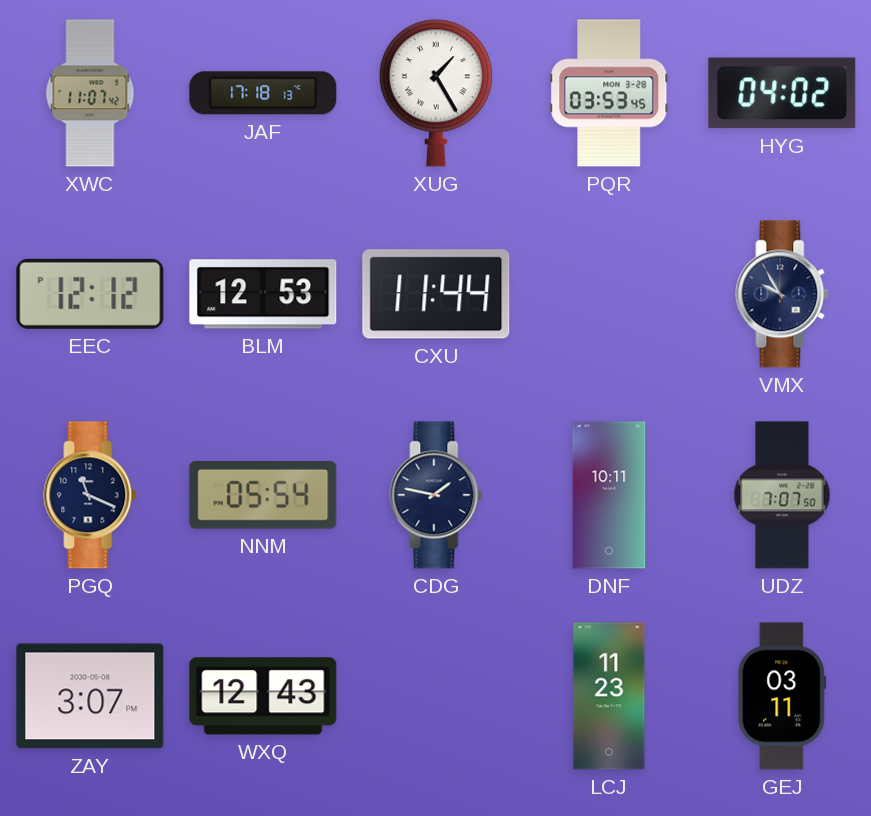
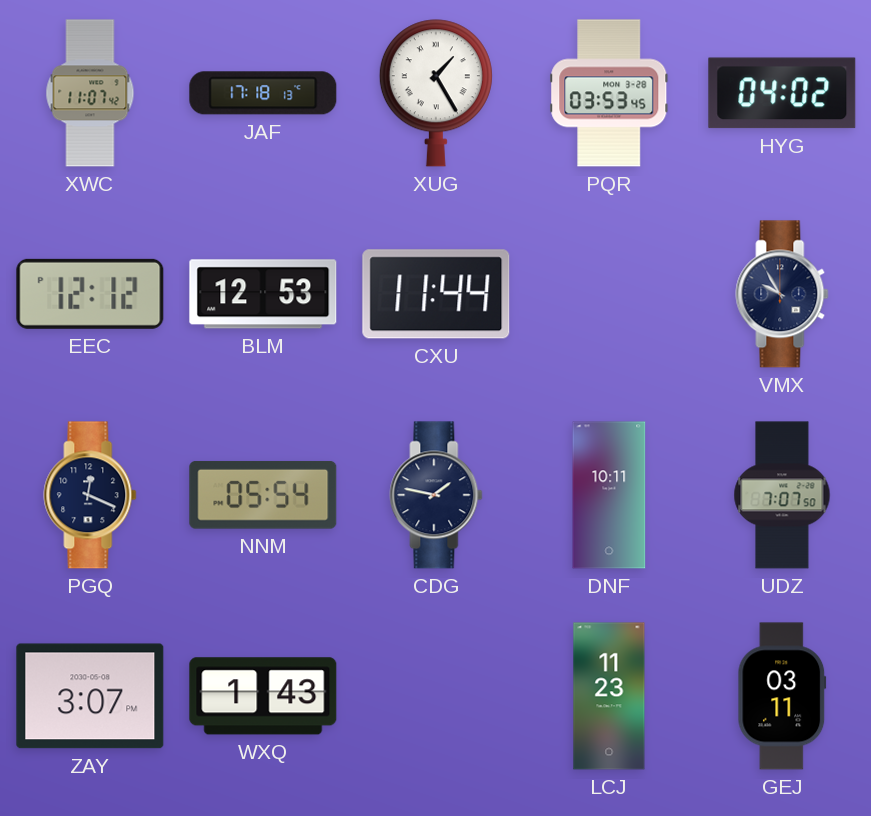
PGQ: 11:19 -> 12:19
WXQ: 12:43 -> 1:43
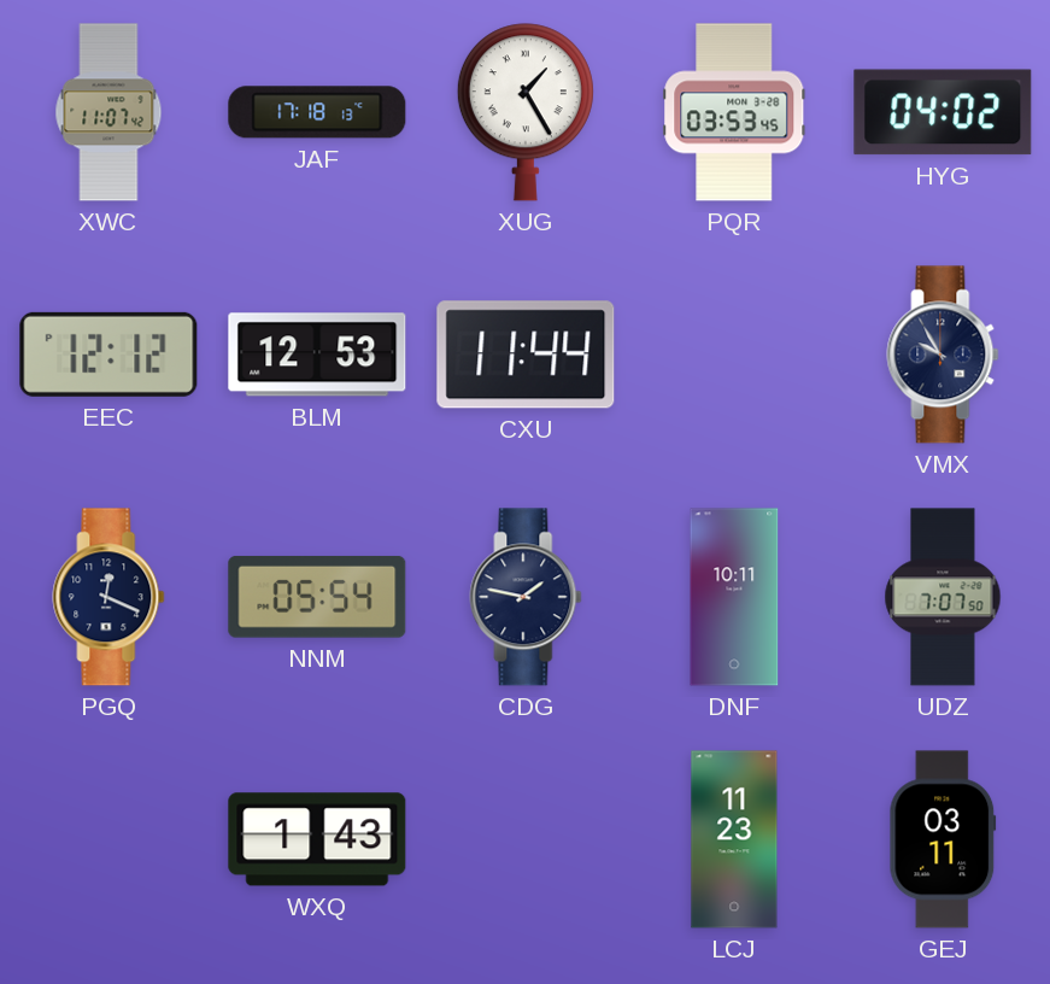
ZAY: 3:07 -> none
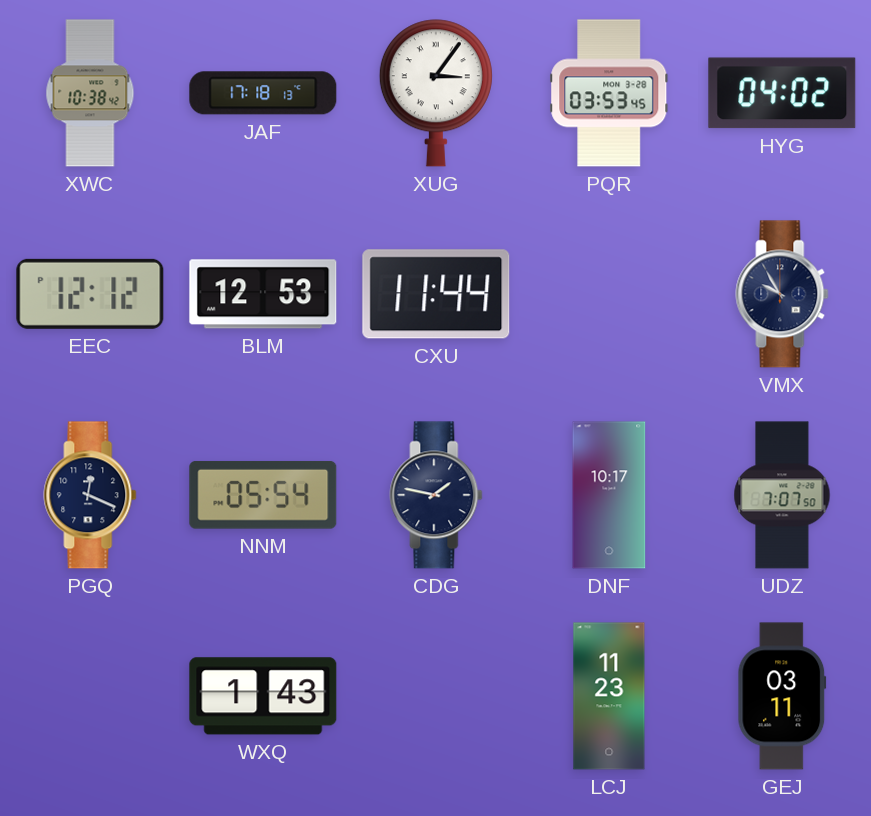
XWC: 11:07 -> 10:38
XUG: 1:25 -> 3:06
DNF: 10:11 -> 10:17
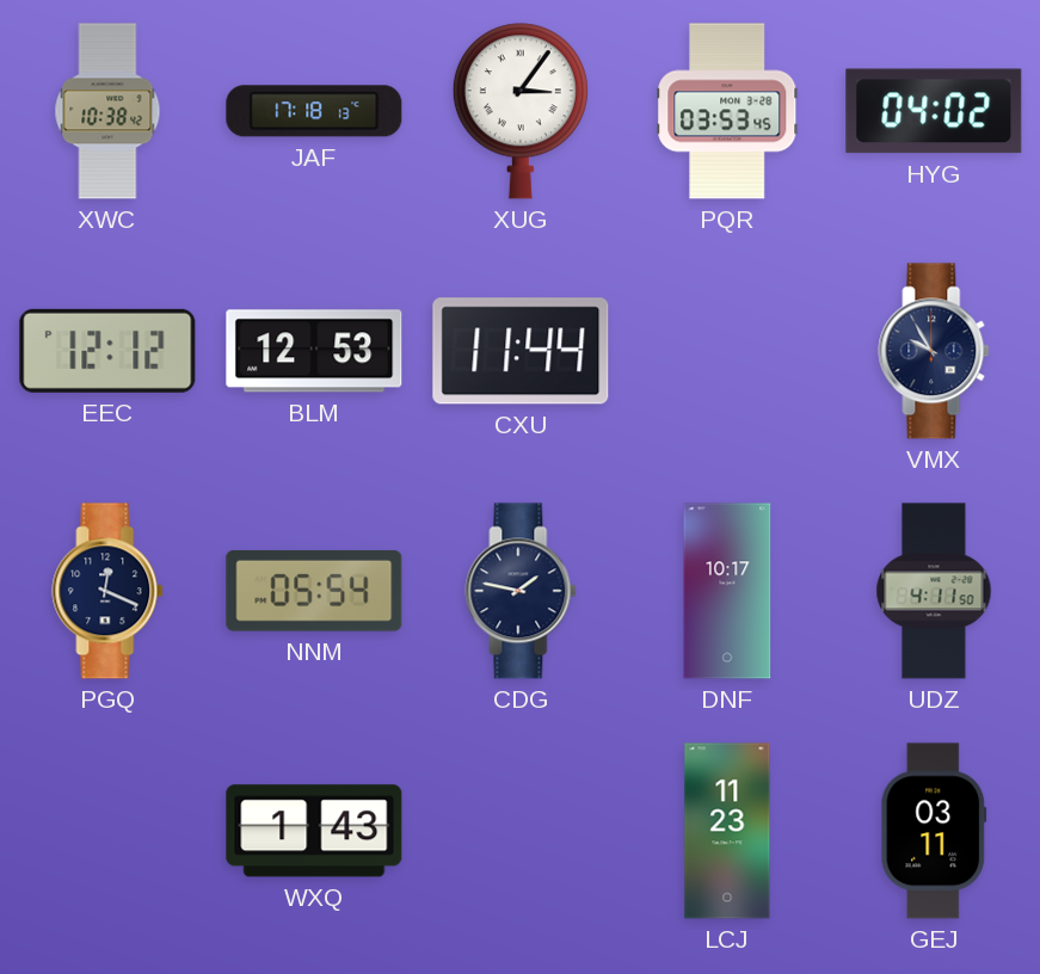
UDZ: 7:07 -> 4:11
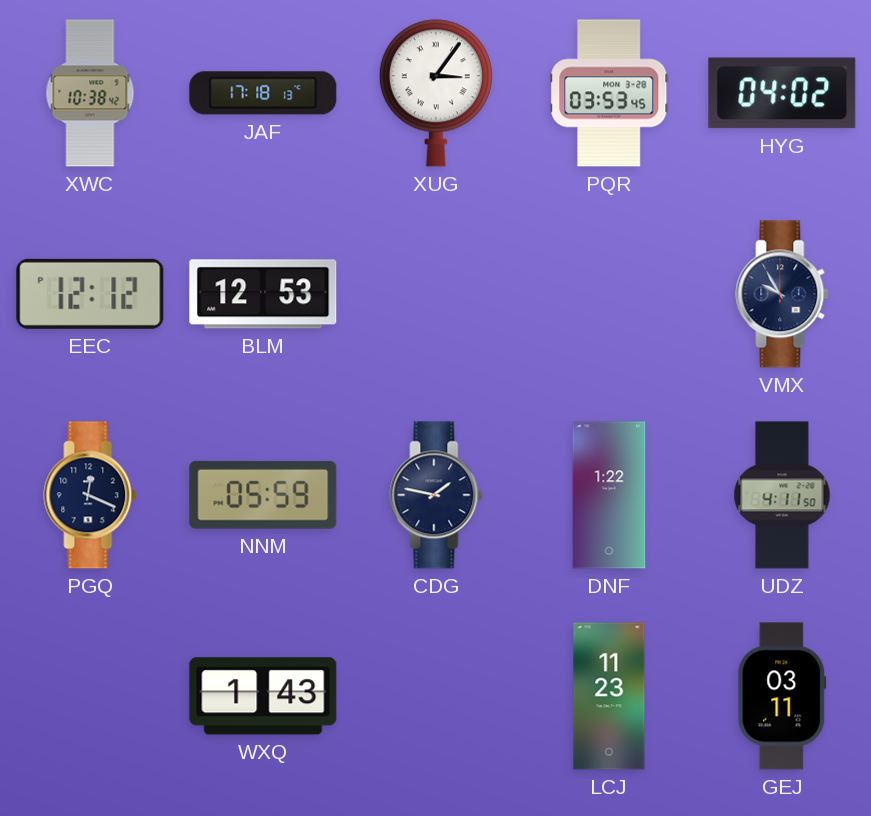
CXU: 11:44 -> none
NNM: 05:54 -> 05:59
DNF: 10:17 -> 1:22
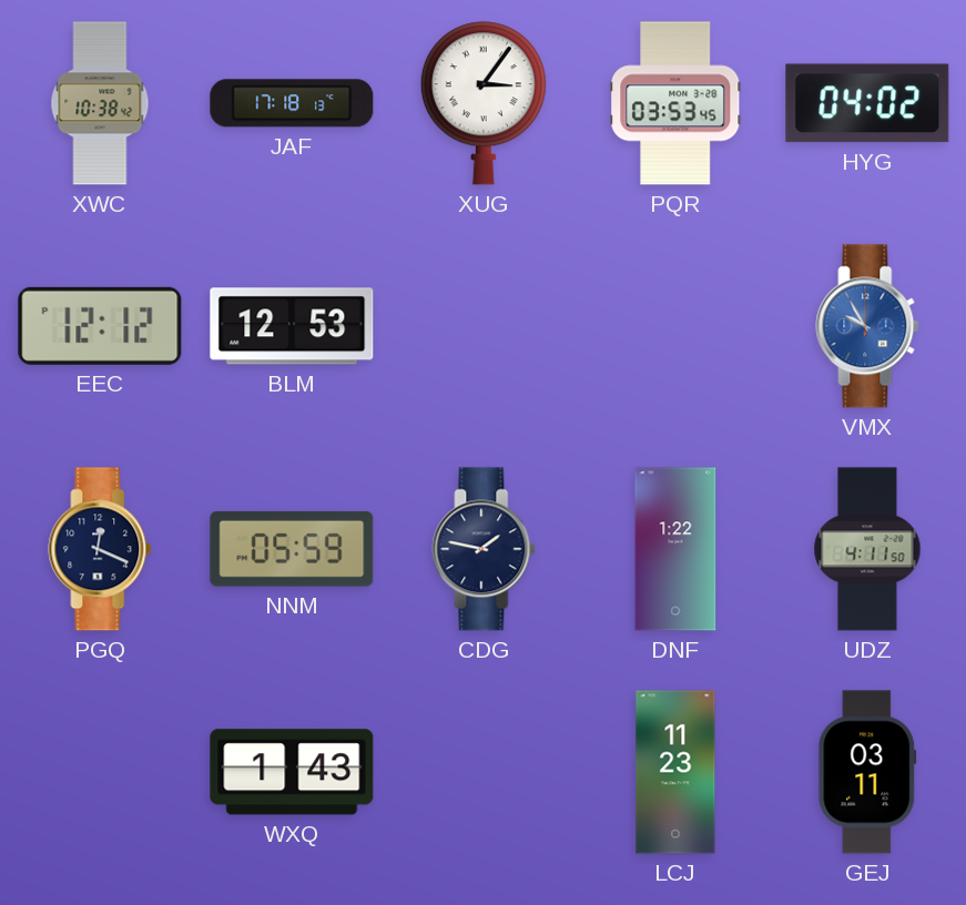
VMX dial: navy -> blue
